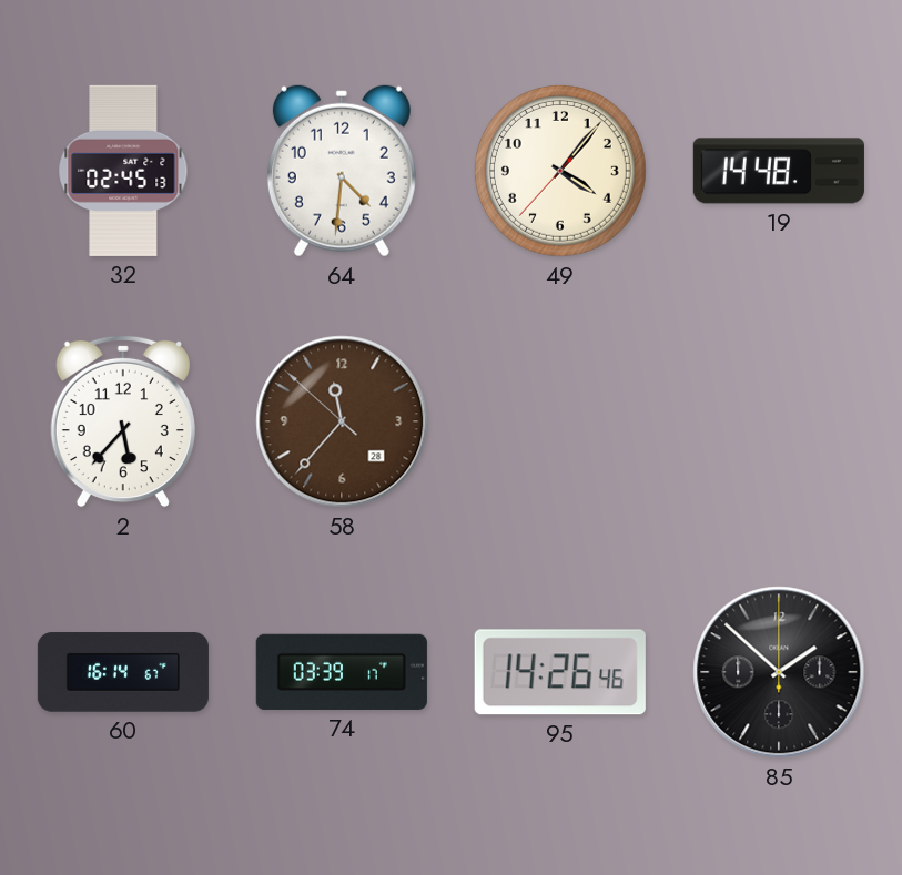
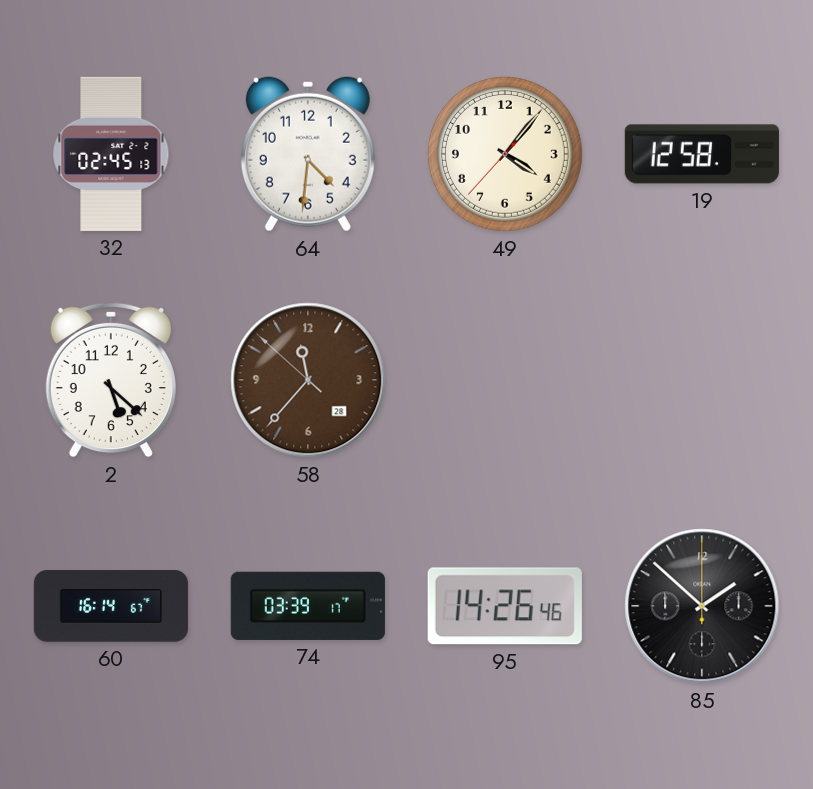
19: 14:48 -> 12:58
2: 5:37 -> 5:22
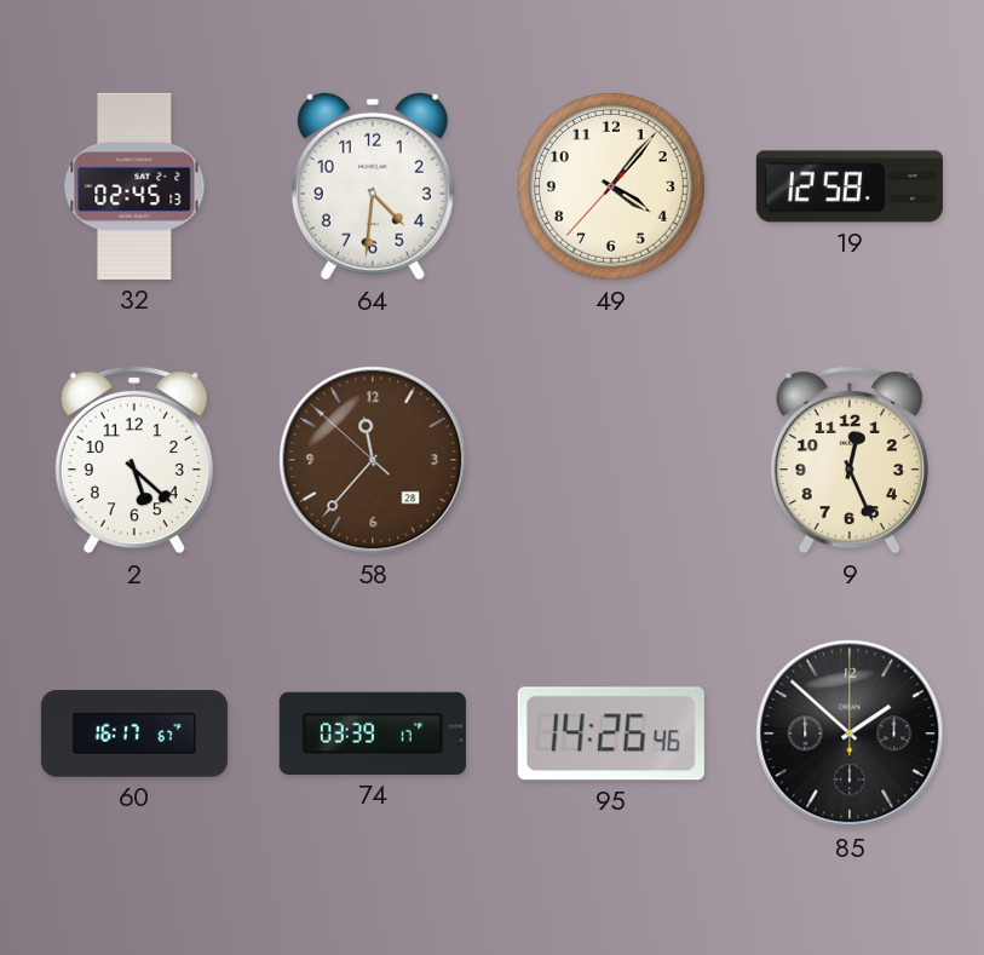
9: none -> 12:26
60: 16:14 -> 16:17
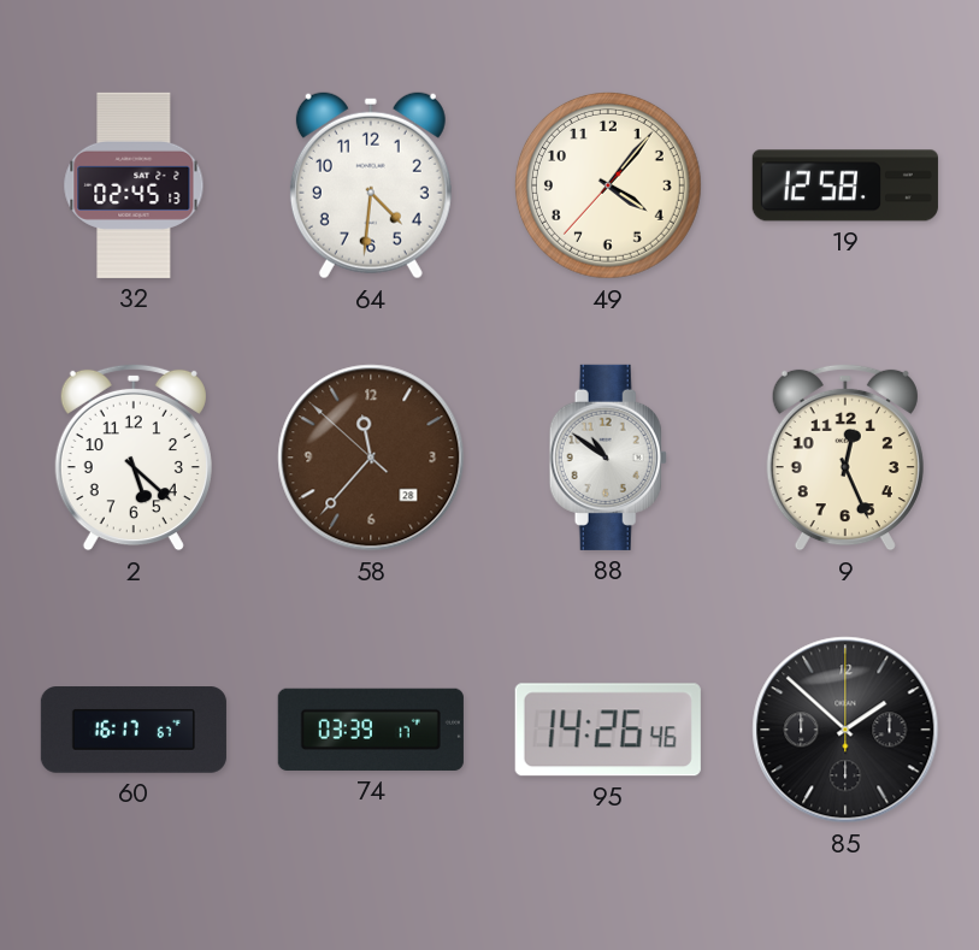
88: none -> 10:51
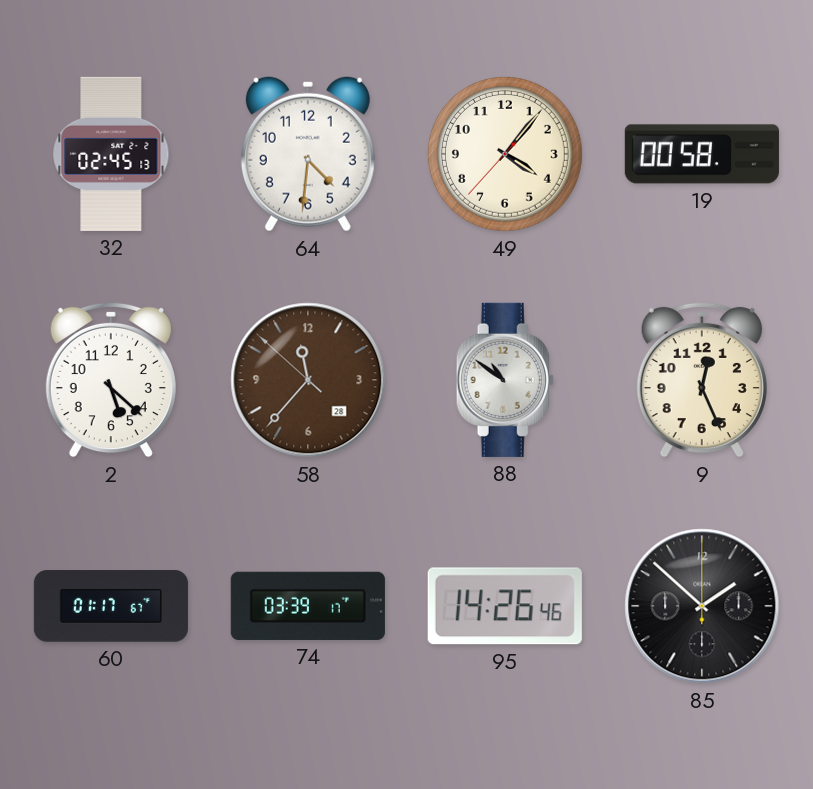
19: 12:58 -> 00:58
60: 16:17 -> 01:17
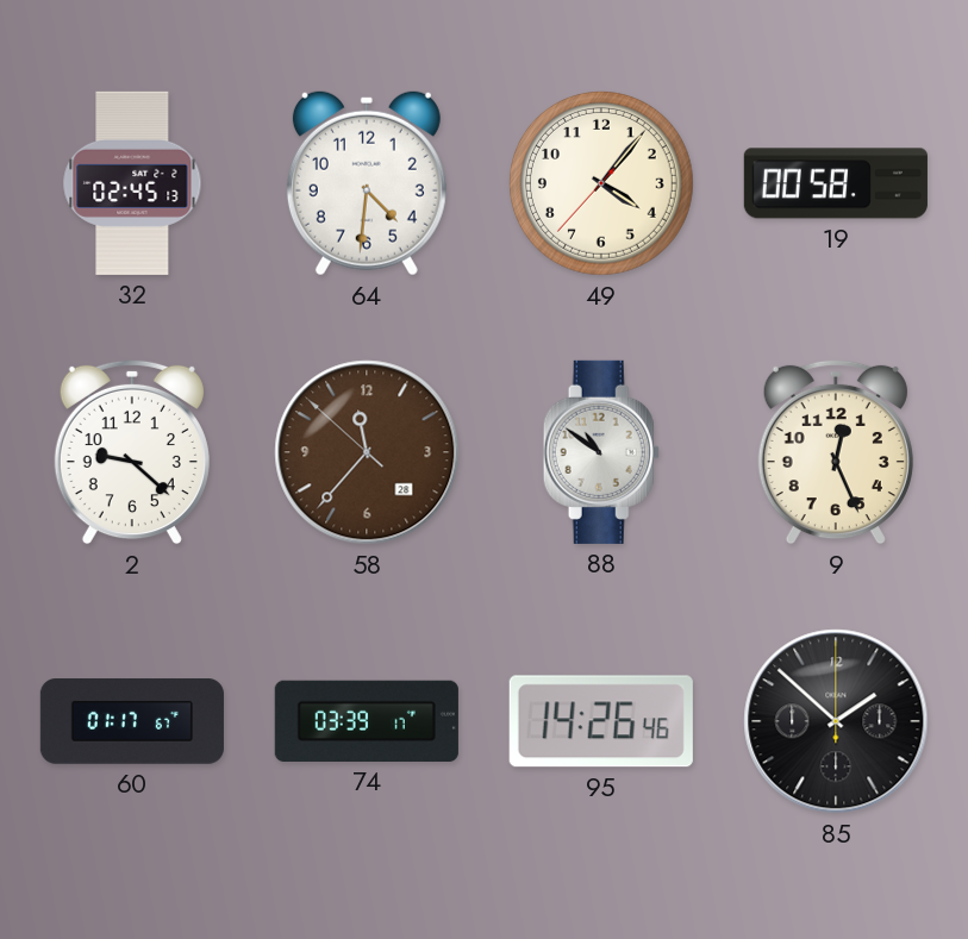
2: 5:22 -> 9:22
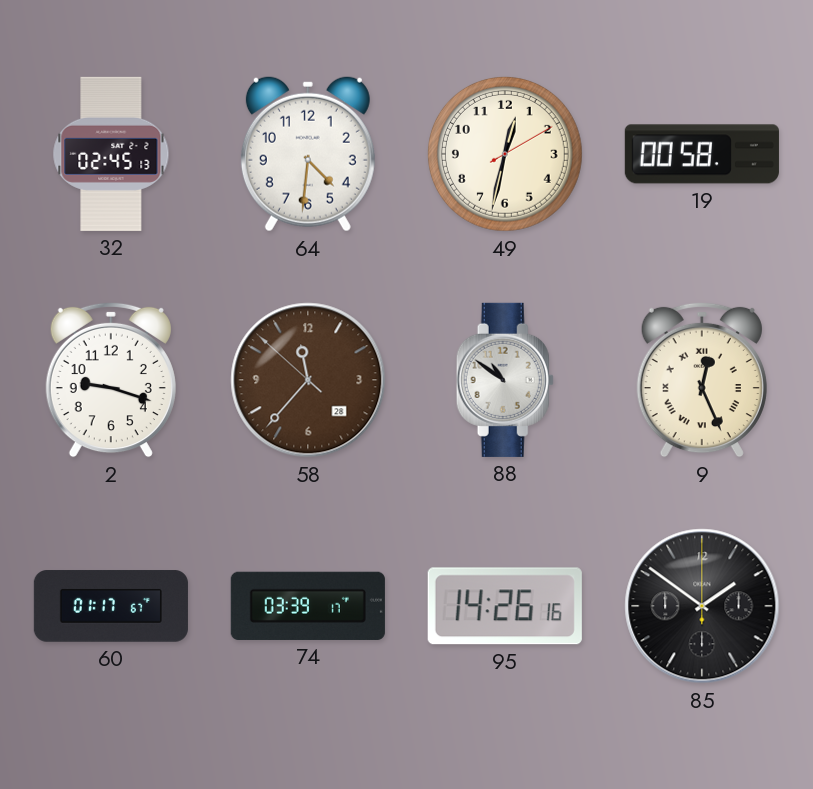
49: 4:06 -> 12:32
2: 9:22 -> 9:18
9 numerals: Arabic -> Roman
95: 14:26:46 -> 14:26:16
85: 1:52 -> 1:51
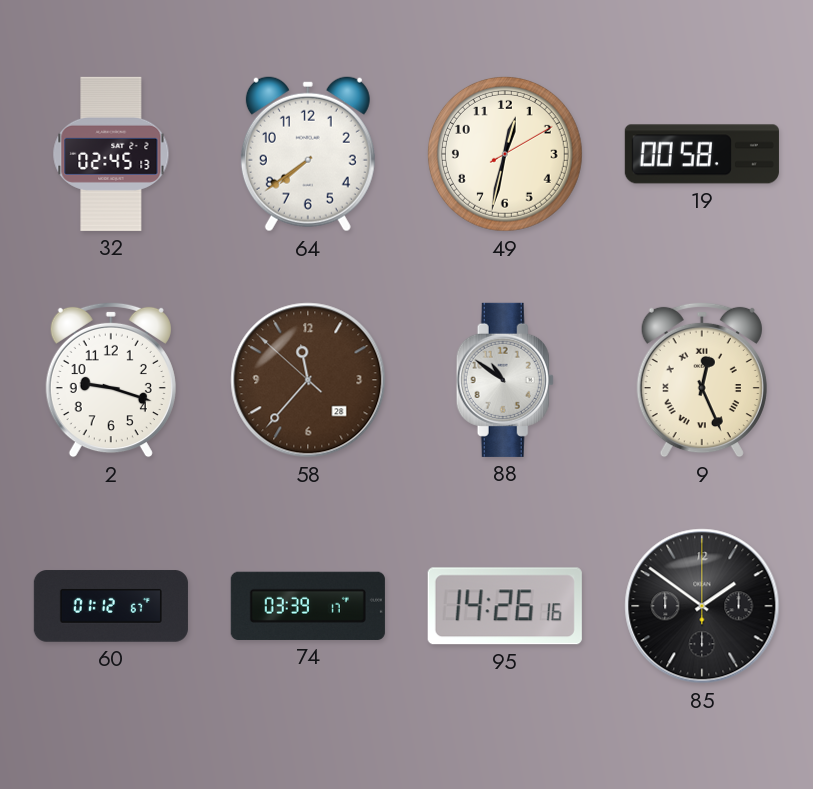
64: 4:31 -> 7:39
60: 01:17 -> 01:12
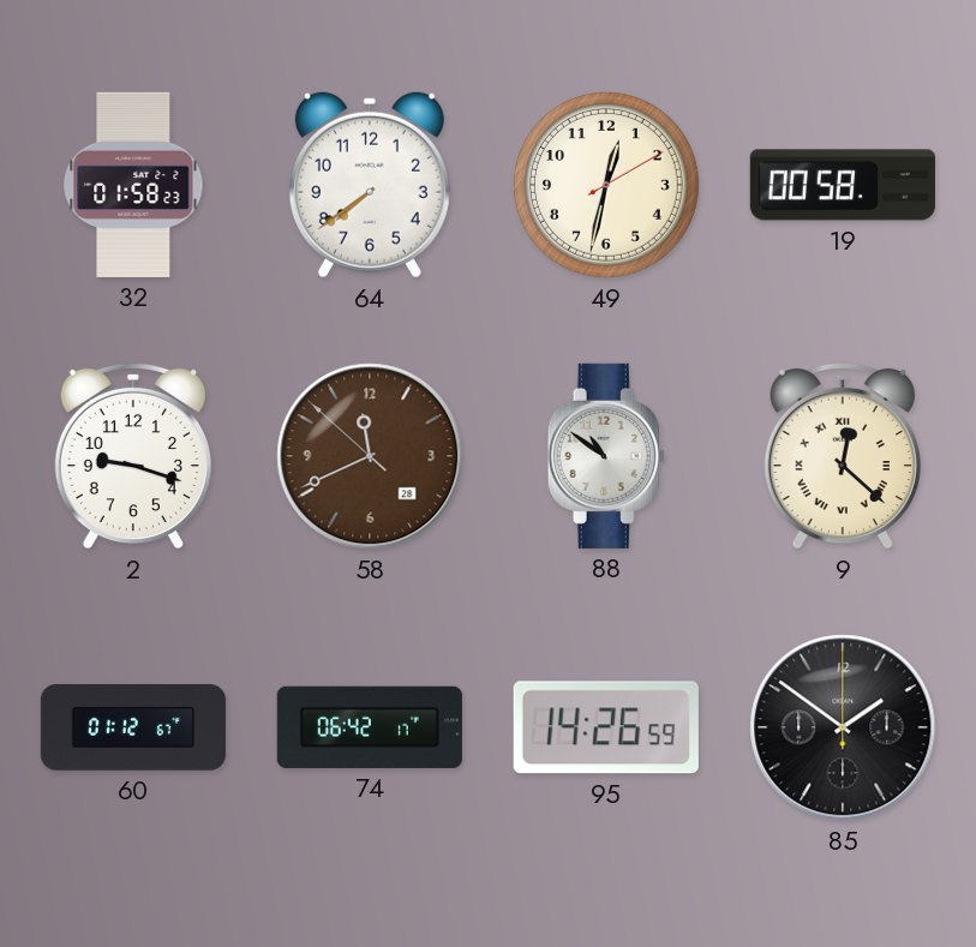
32: 02:45 -> 01:58
58: 11:36 -> 11:40
9: 12:26 -> 12:22
74: 03:39 -> 06:42
95: 14:26:16 -> 14:26:59
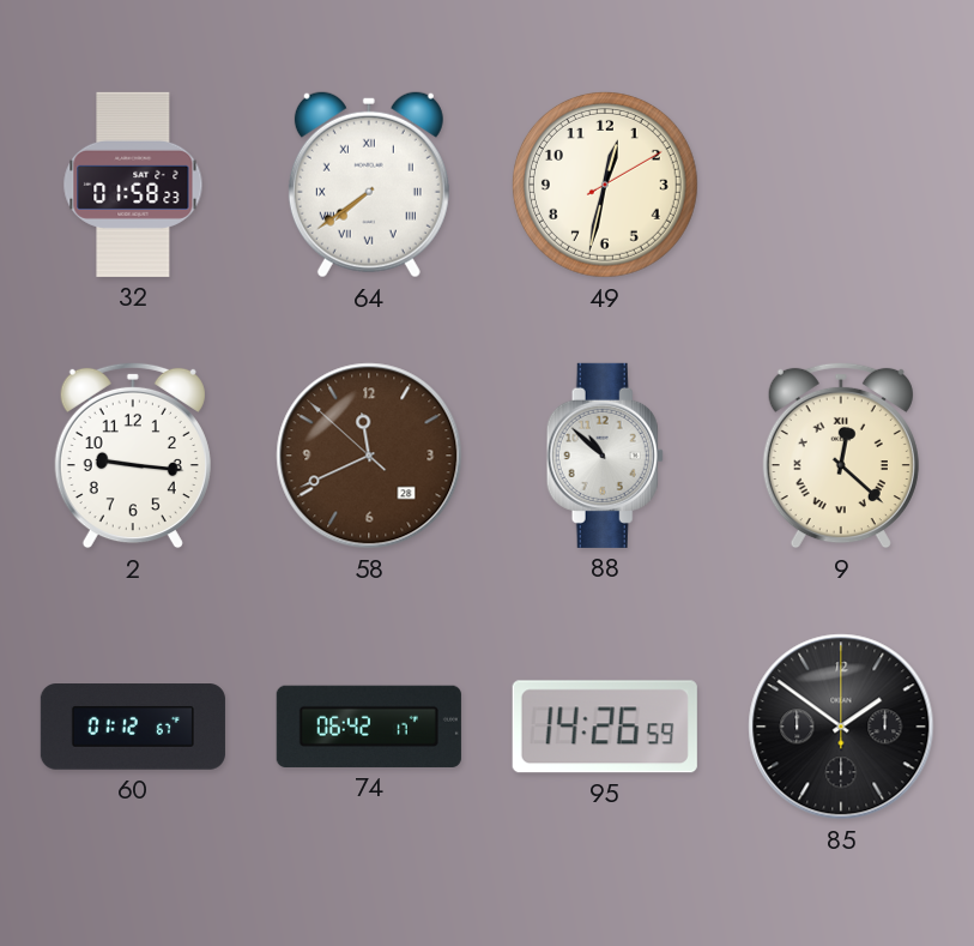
64 numerals: Arabic -> Roman
19: 00:58 -> none
2: 9:18 -> 9:16
88: 10:51 -> 10:52
